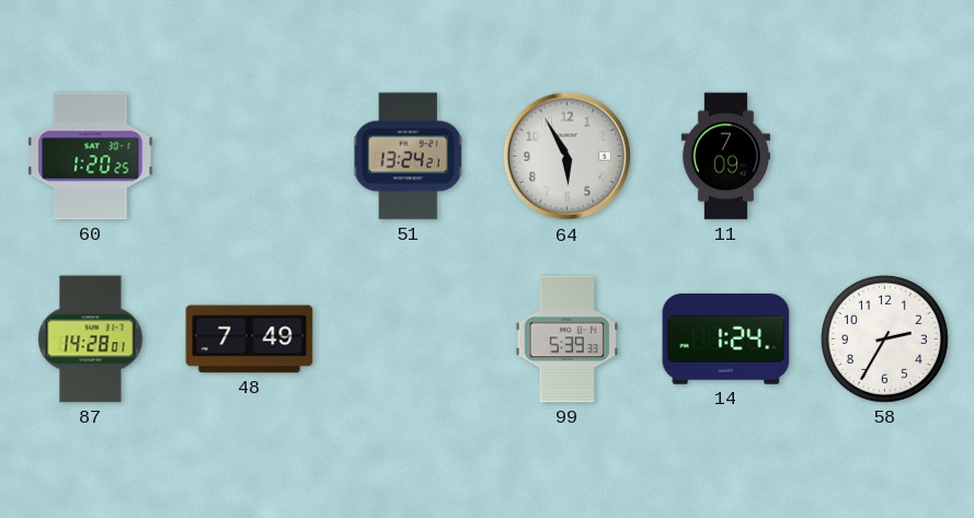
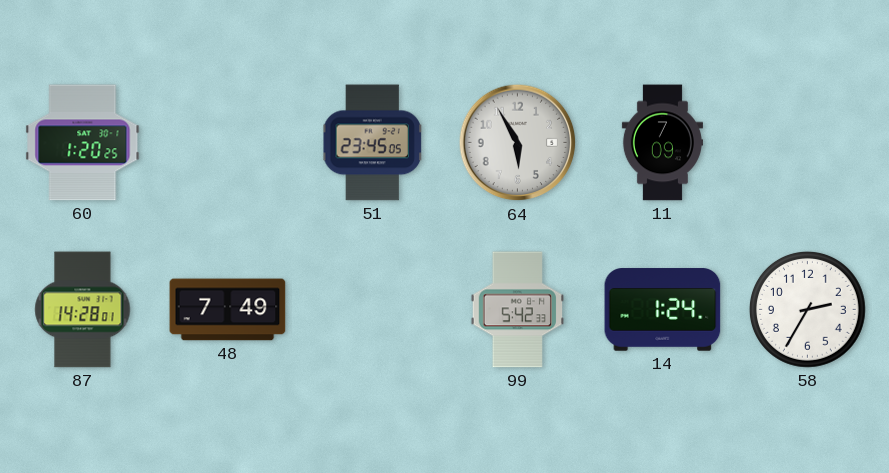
51: 13:24 -> 23:45
99: 5:39 -> 5:42
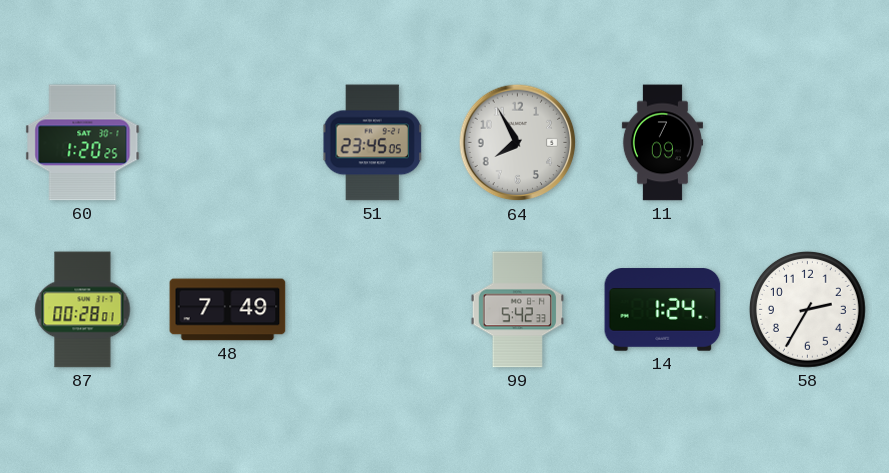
64: 5:55 -> 7:55
87: 14:28 -> 00:28
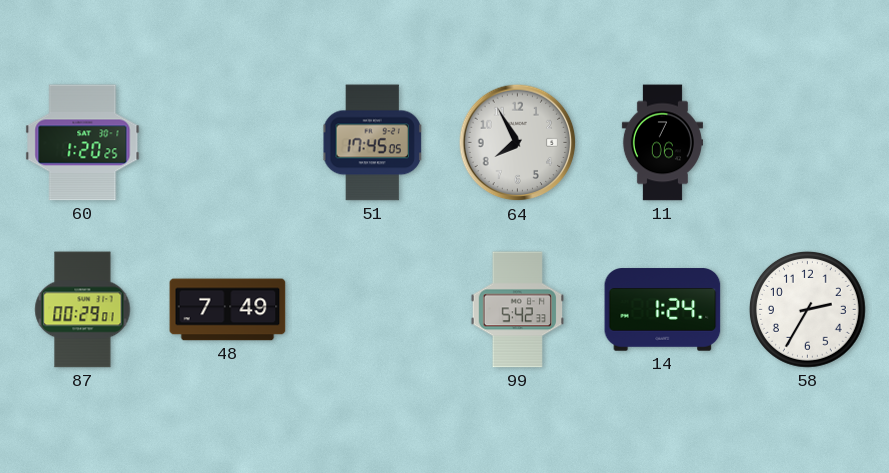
51: 23:45 -> 17:45
11: 7:09 -> 7:06
87: 00:28 -> 00:29
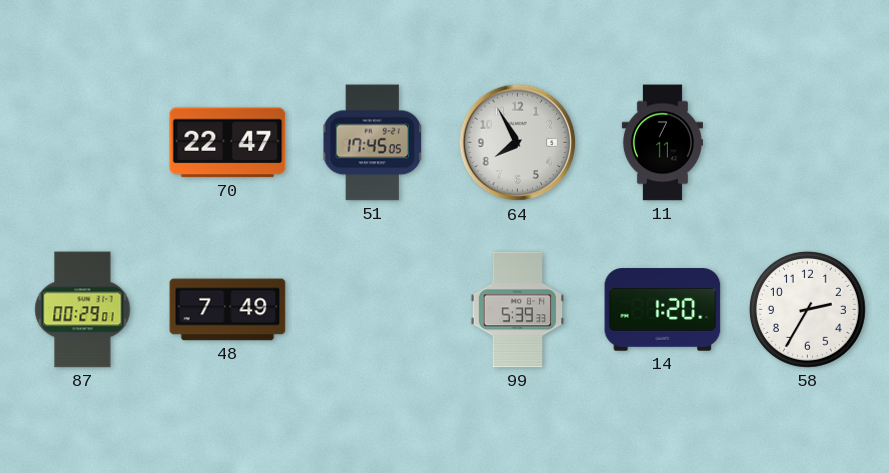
60: 1:20 -> none
70: none -> 22:47
11: 7:06 -> 7:11
99: 5:42 -> 5:39
14: 1:24 -> 1:20
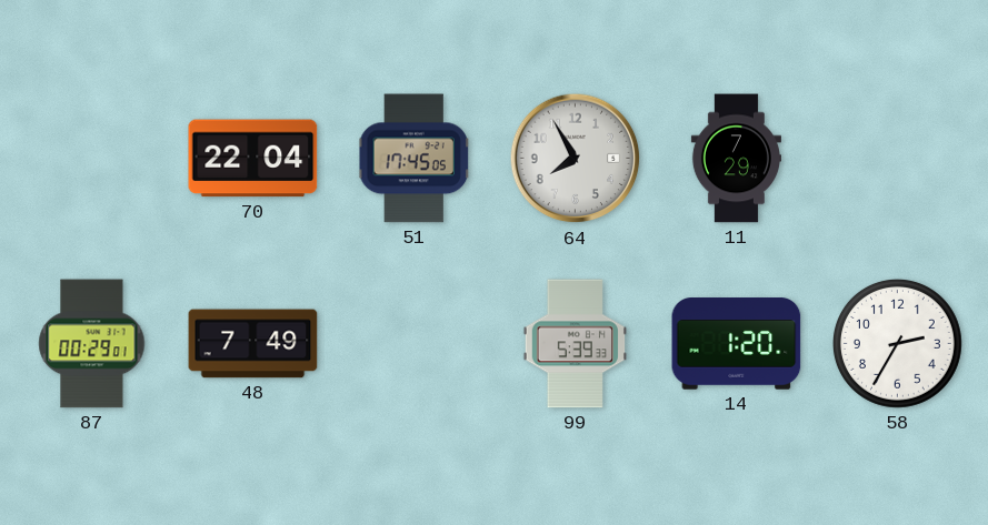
70: 22:47 -> 22:04
11: 7:11 -> 7:29
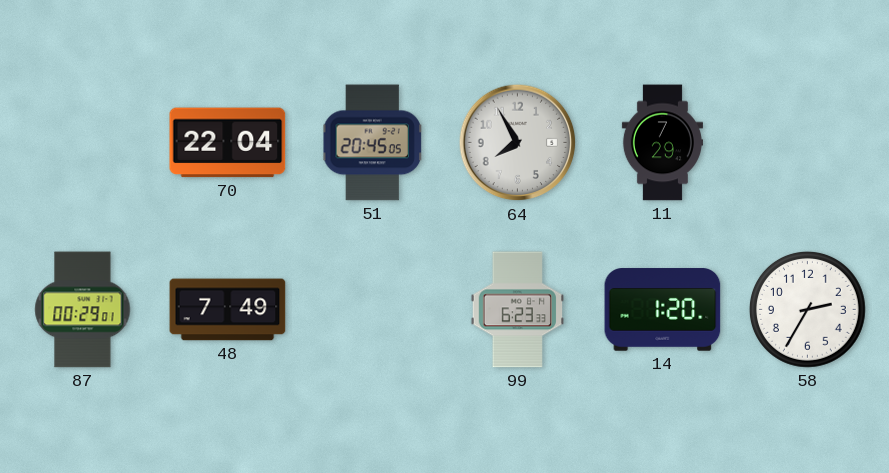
51: 17:45 -> 20:45
99: 5:39 -> 6:23
